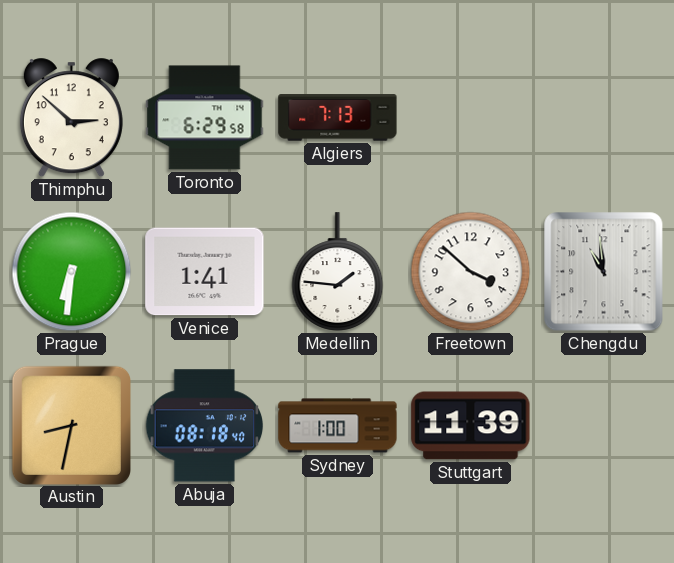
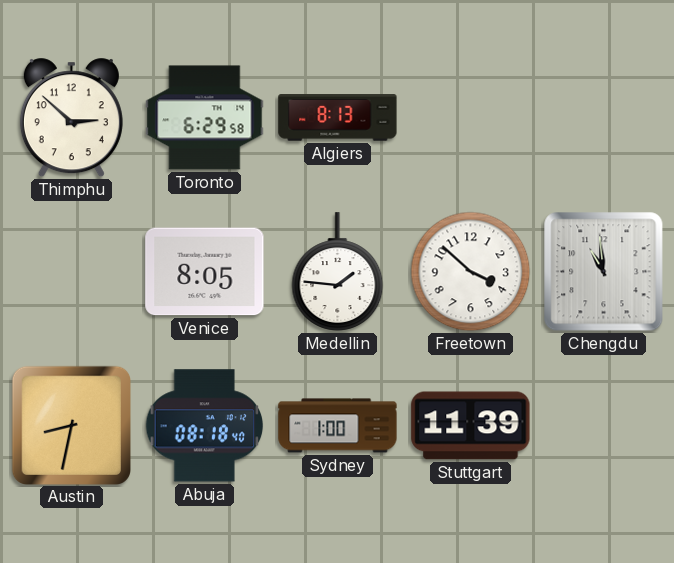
Algiers: 7:13 -> 8:13
Prague: 6:31 -> none
Venice: 1:41 -> 8:05
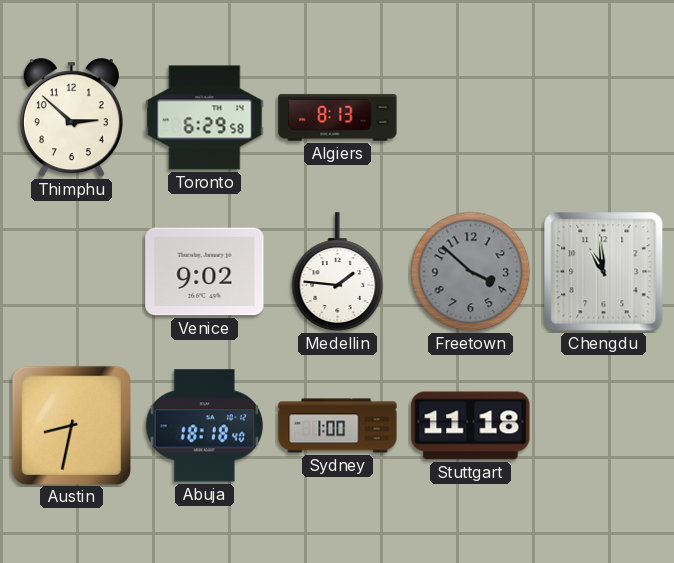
Venice: 8:05 -> 9:02
Freetown dial: white -> grey
Abuja: 08:18 -> 18:18
Stuttgart: 11:39 -> 11:18
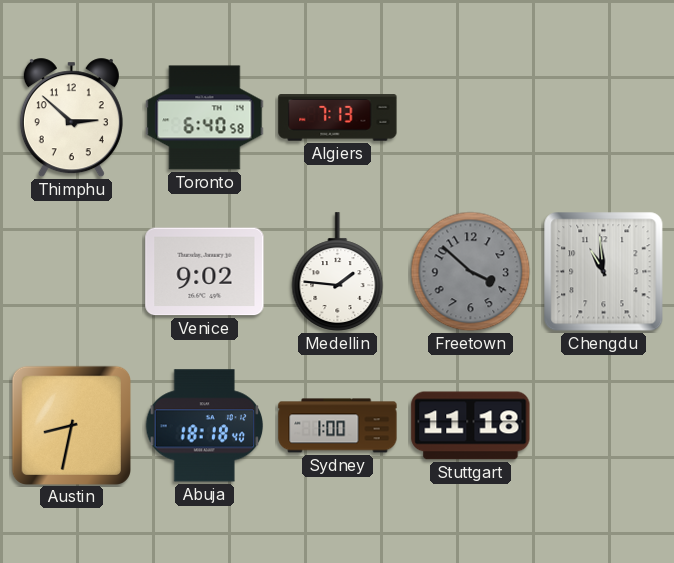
Toronto: 6:29 -> 6:40
Algiers: 8:13 -> 7:13
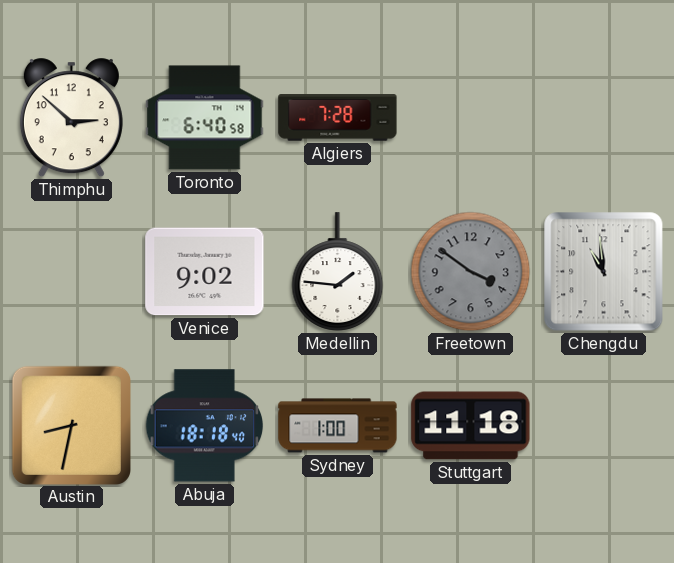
Algiers: 7:13 -> 7:28
Freetown: 3:52 -> 3:51
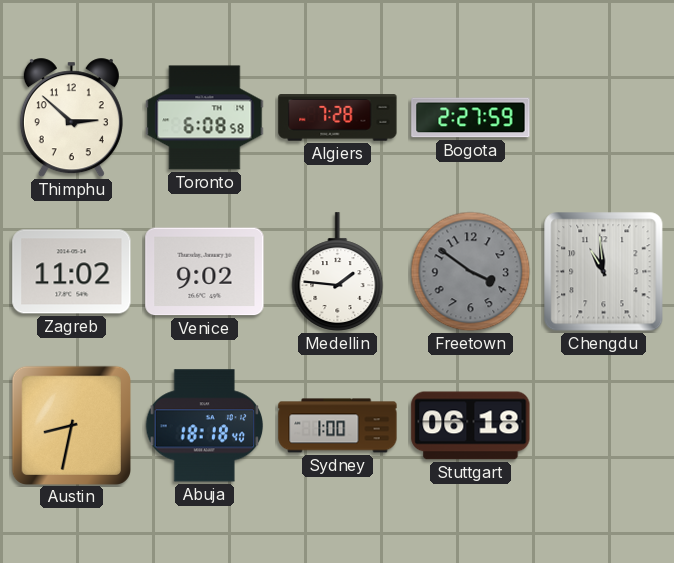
Toronto: 6:40 -> 6:08
Bogota: none -> 2:27
Zagreb: none -> 11:02
Stuttgart: 11:18 -> 06:18
